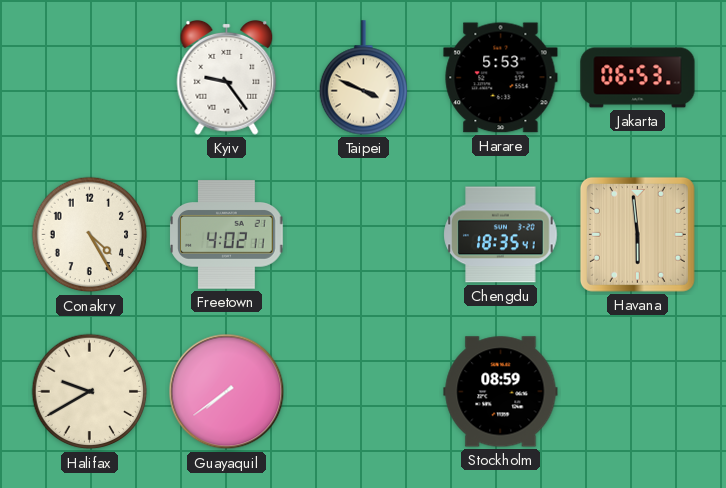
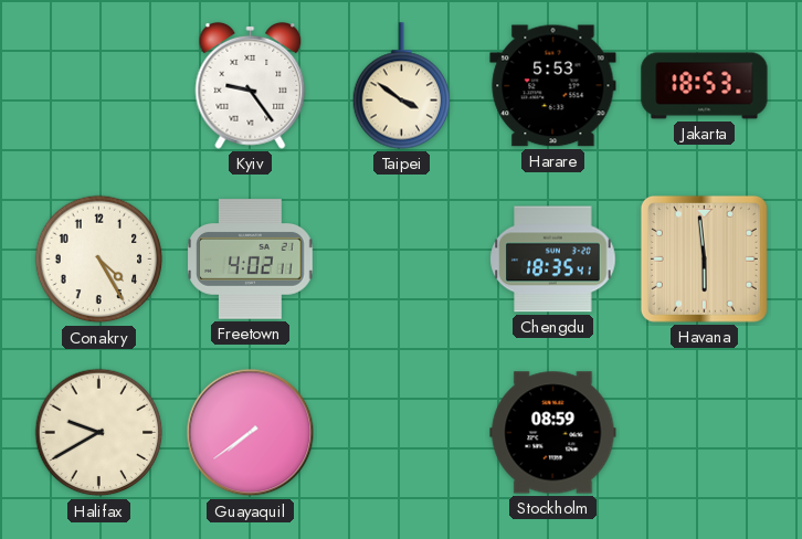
Taipei: 3:49 -> 3:51
Jakarta: 06:53 -> 18:53
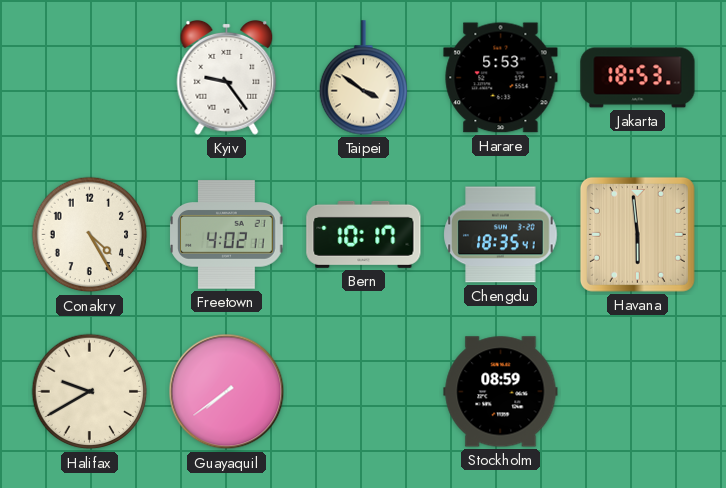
Bern: none -> 10:17
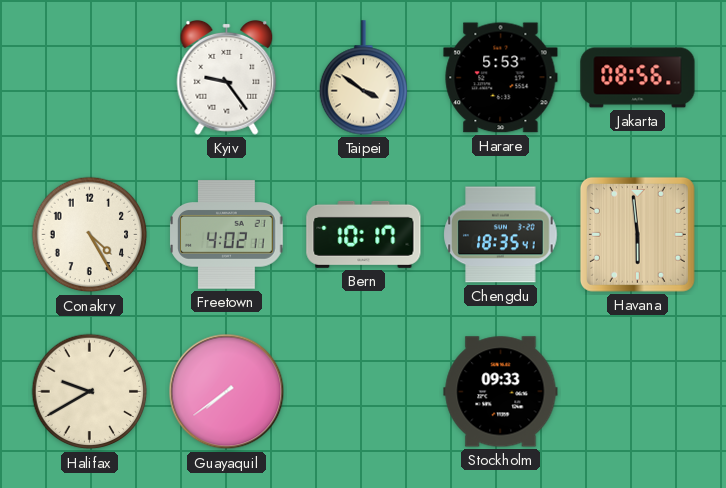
Jakarta: 18:53 -> 08:56
Stockholm: 08:59 -> 09:33
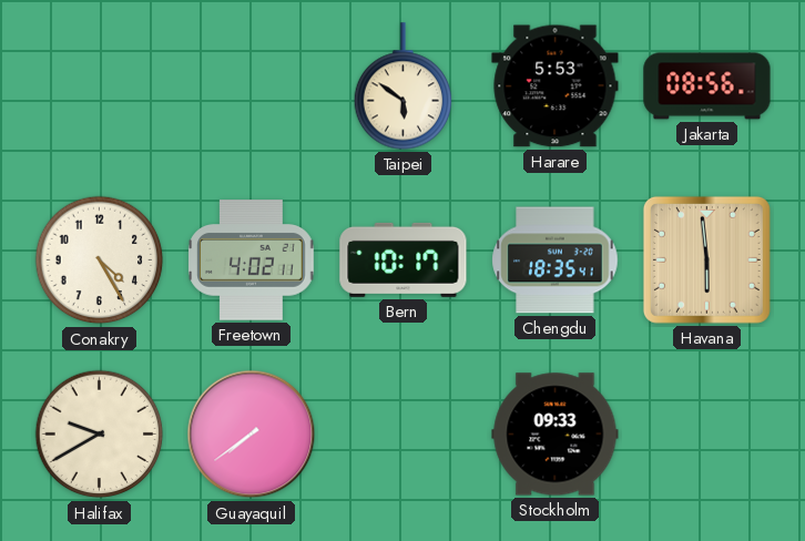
Kyiv: 9:24 -> none
Taipei: 3:51 -> 5:51
